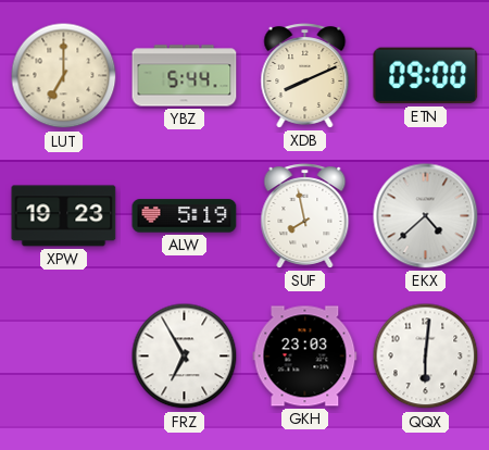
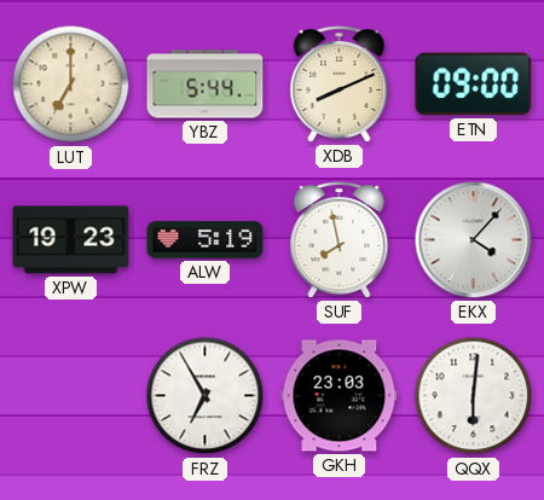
EKX: 4:38 -> 4:07
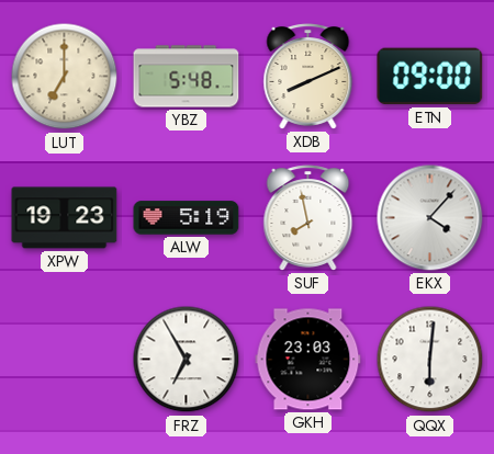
YBZ: 5:44 -> 5:48
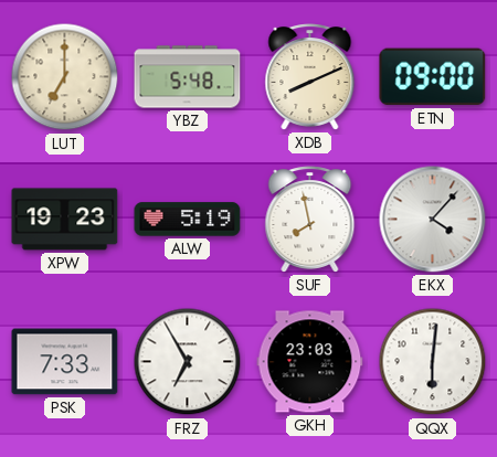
PSK: none -> 7:33
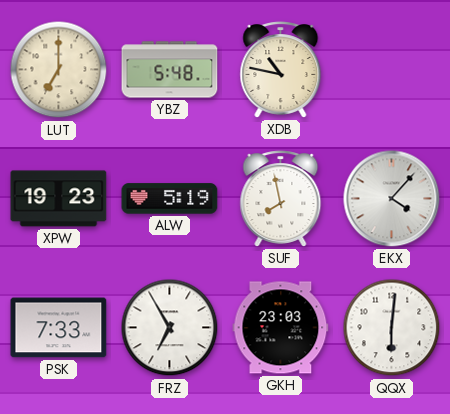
XDB: 8:11 -> 10:47
ETN: 09:00 -> none
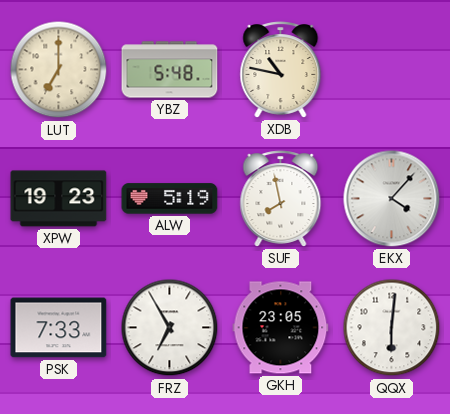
GKH: 23:03 -> 23:05
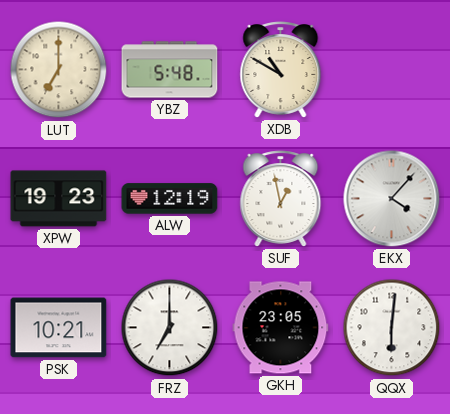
XDB: 10:47 -> 10:50
ALW: 5:19 -> 12:19
SUF: 7:58 -> 12:58
PSK: 7:33 -> 10:21
FRZ: 6:55 -> 7:00
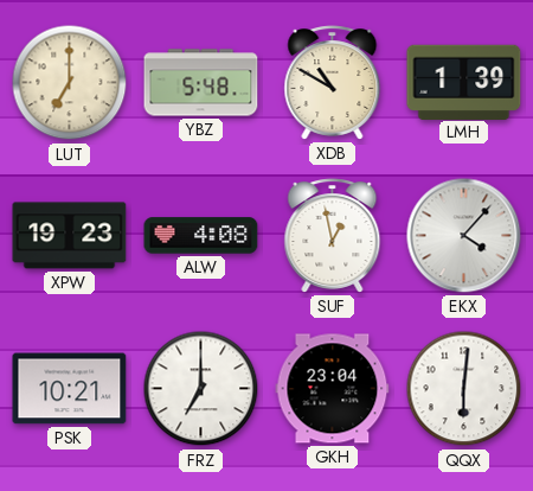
LMH: none -> 1:39
ALW: 12:19 -> 4:08
GKH: 23:05 -> 23:04
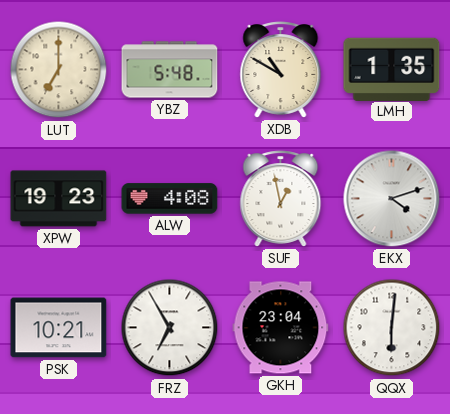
LMH: 1:39 -> 1:35
EKX: 4:07 -> 4:12
FRZ: 7:00 -> 6:55
